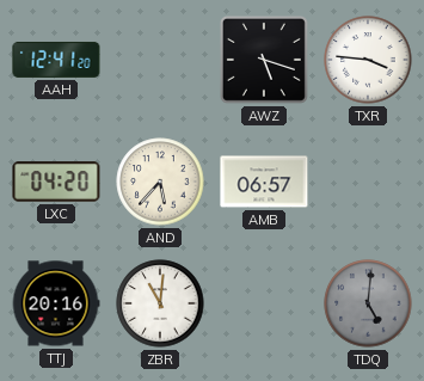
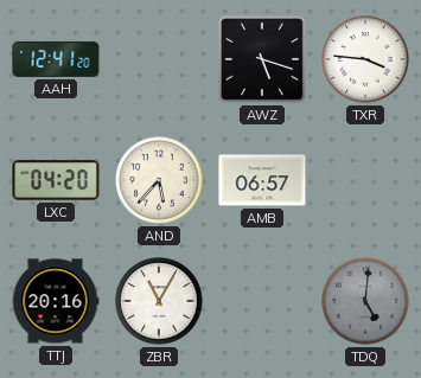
ZBR: 11:01 -> 11:05
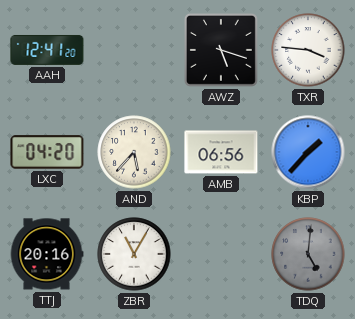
AMB: 06:57 -> 06:56
KBP: none -> 1:37
